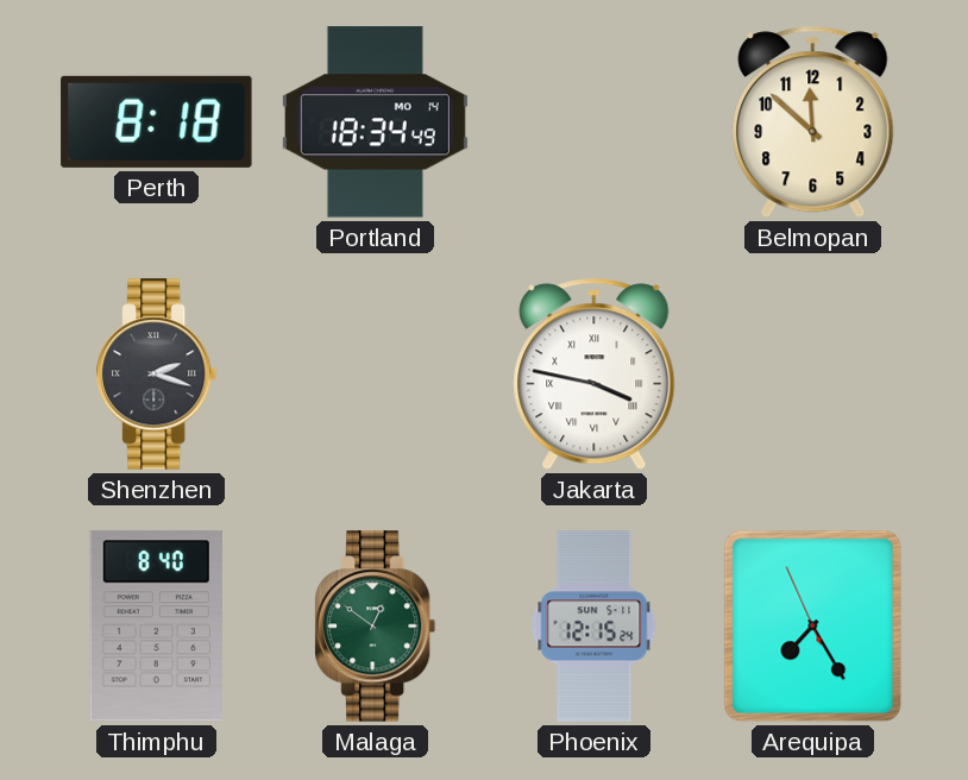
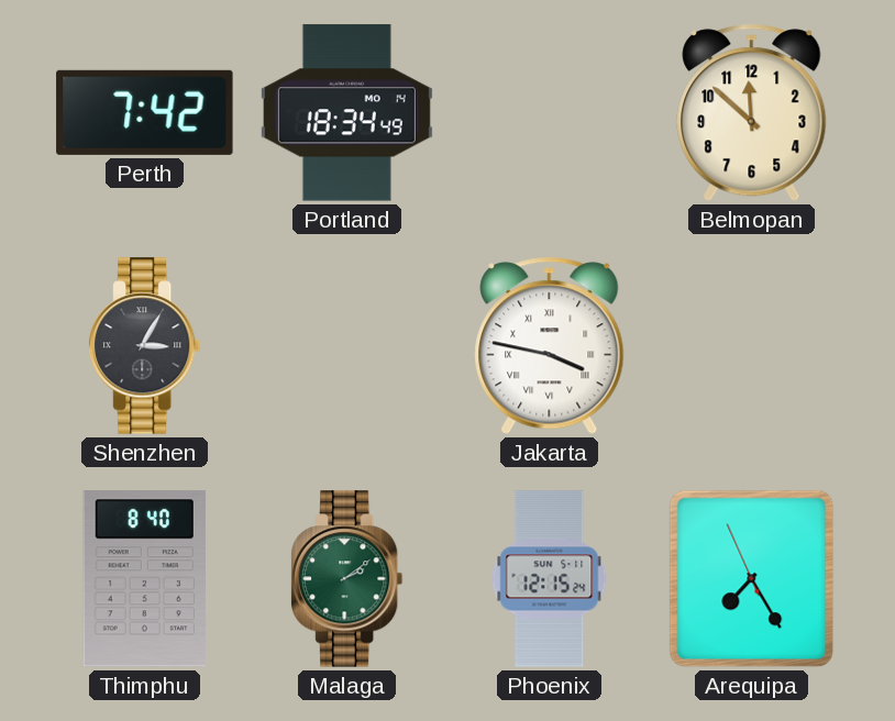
Perth: 8:18 -> 7:42
Shenzhen: 2:18 -> 3:05
Malaga: 12:51 -> 2:09
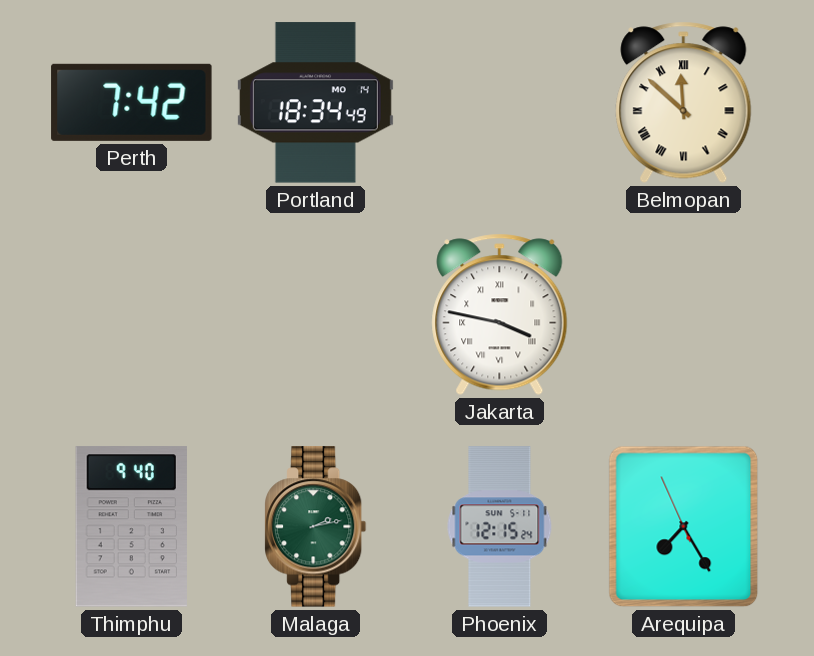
Belmopan numerals: Arabic -> Roman
Shenzhen: 3:05 -> none
Thimphu: 8:40 -> 9:40
Malaga: 2:09 -> 2:13
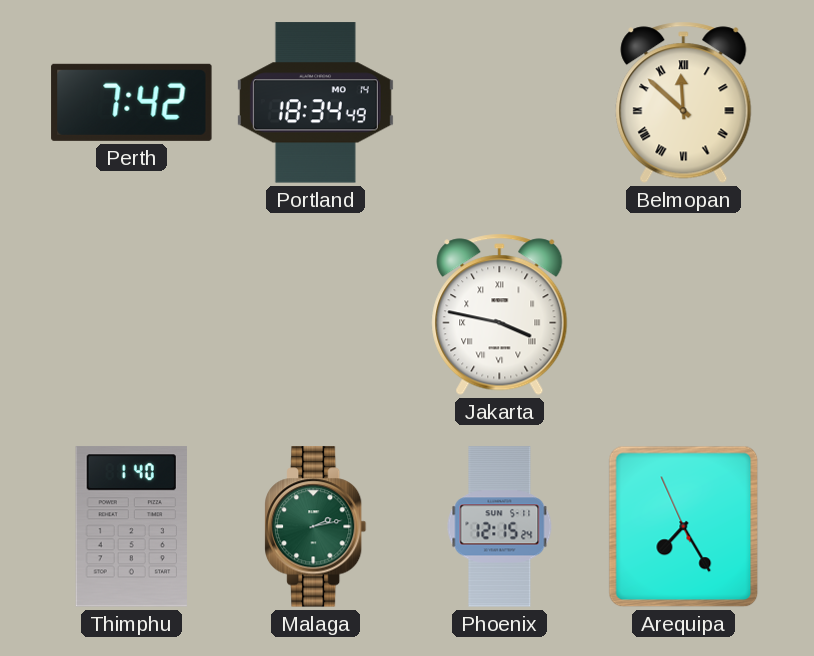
Thimphu: 9:40 -> 1:40
